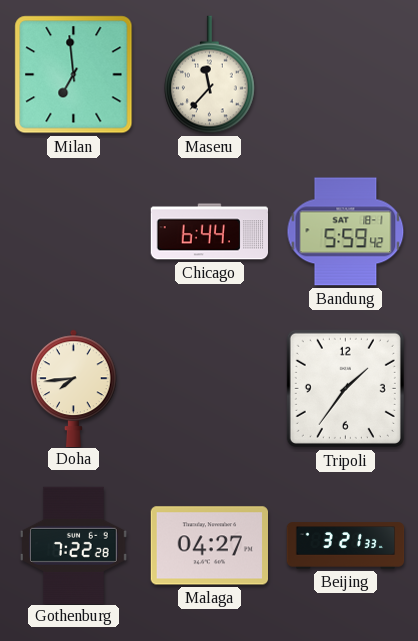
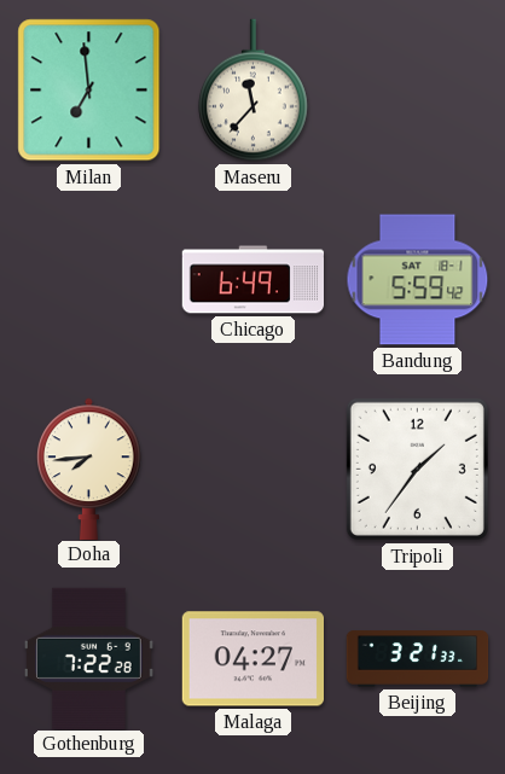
Chicago: 6:44 -> 6:49
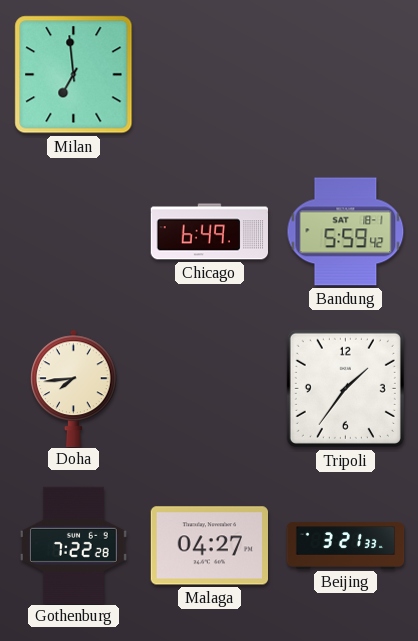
Maseru: 11:37 -> none
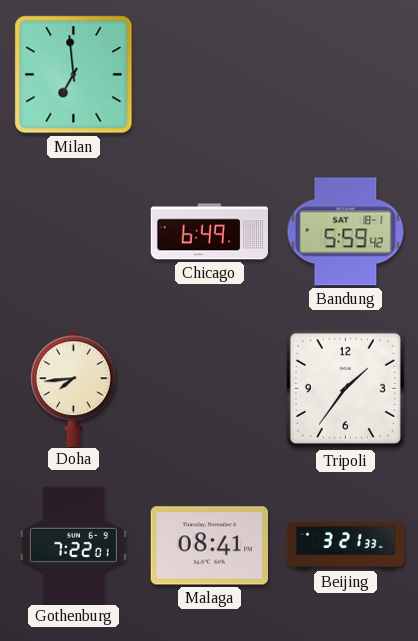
Gothenburg: 7:22:28 -> 7:22:01
Malaga: 04:27 -> 08:41
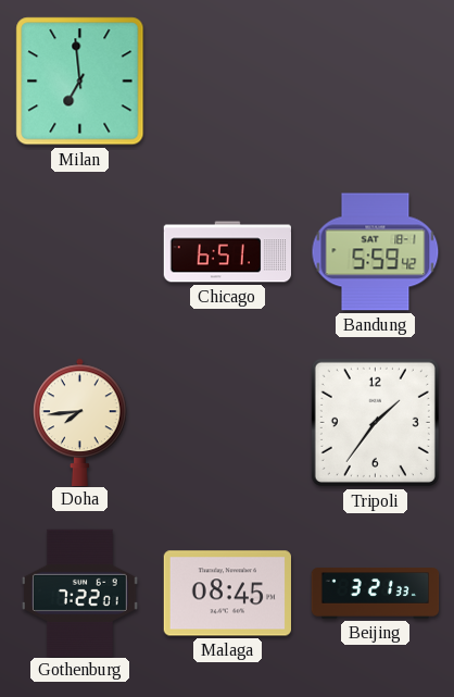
Chicago: 6:49 -> 6:51
Malaga: 08:41 -> 08:45
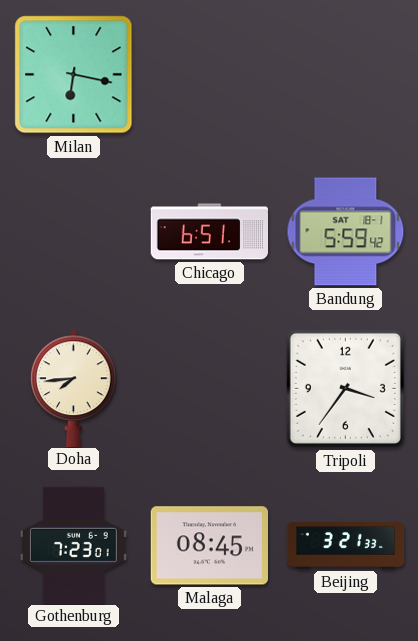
Milan: 6:59 -> 6:17
Tripoli: 1:36 -> 3:36
Gothenburg: 7:22 -> 7:23
